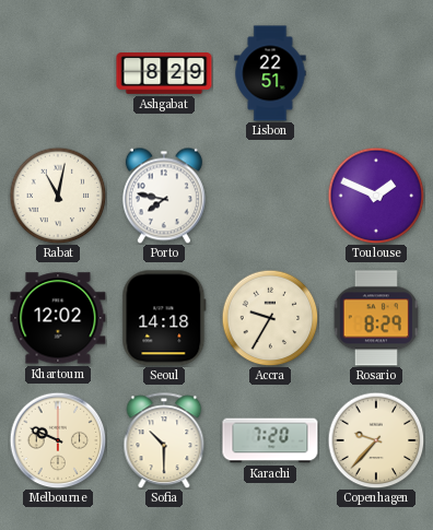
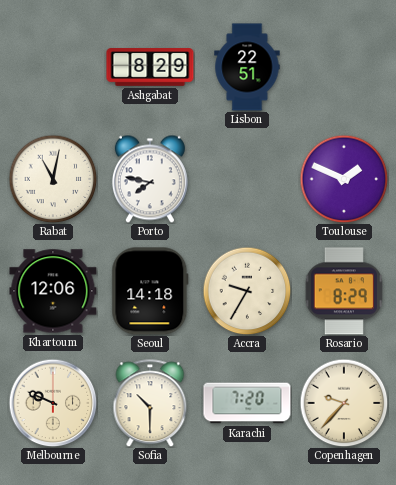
Khartoum: 12:02 -> 12:06
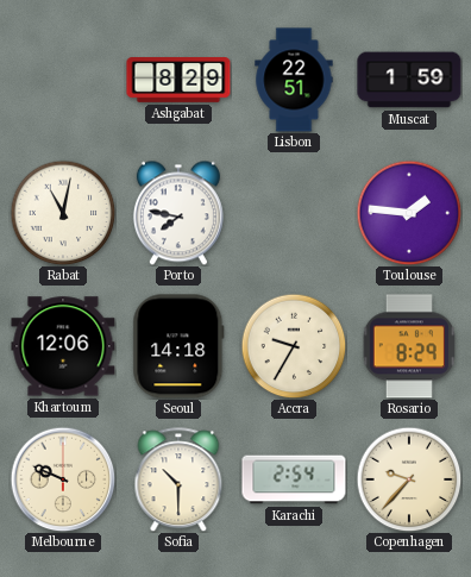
Muscat: none -> 1:59
Toulouse: 1:49 -> 1:46
Karachi: 7:20 -> 2:54
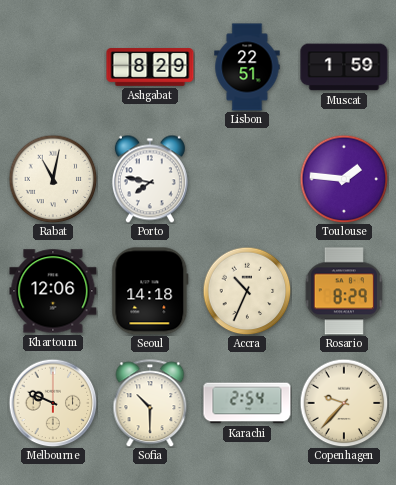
Accra: 9:35 -> 10:34
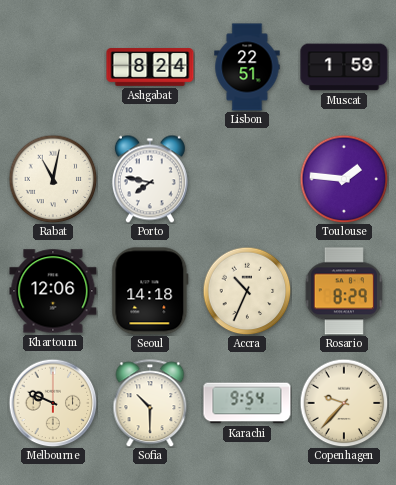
Ashgabat: 8:29 -> 8:24
Karachi: 2:54 -> 9:54
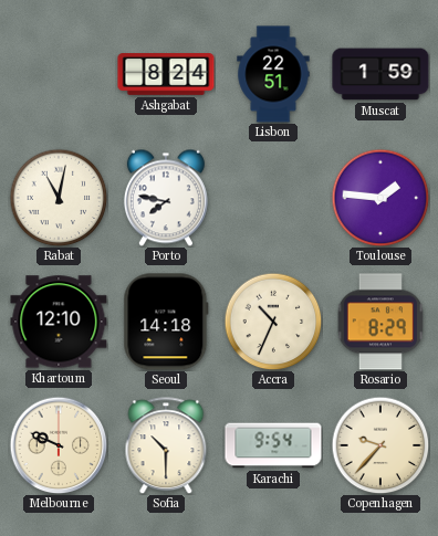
Khartoum: 12:06 -> 12:10
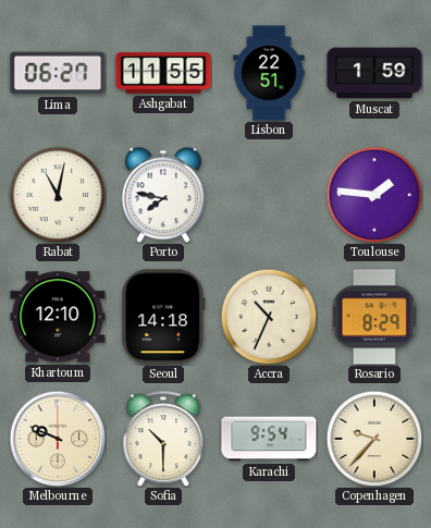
Lima: none -> 06:27
Ashgabat: 8:24 -> 11:55
